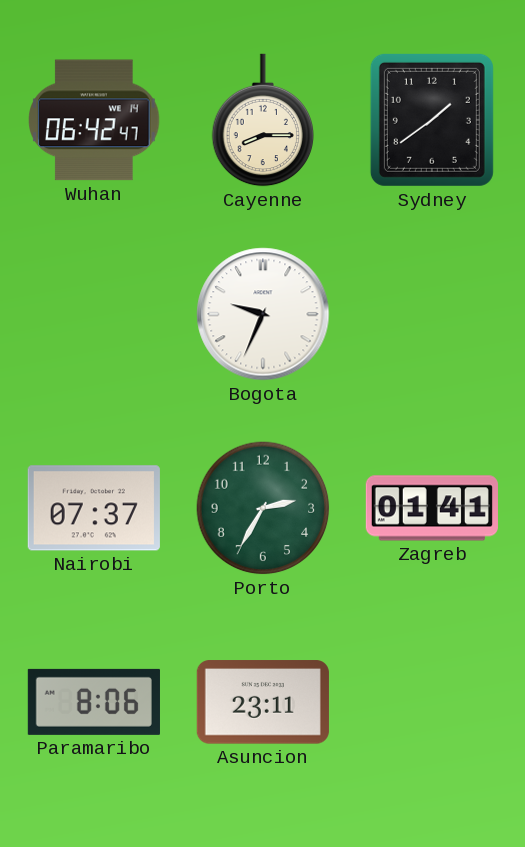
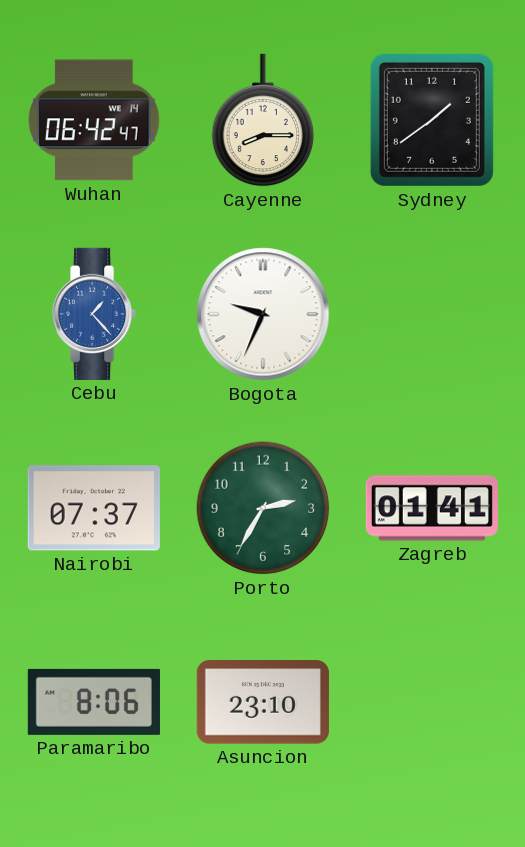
Cebu: none -> 1:23
Asuncion: 23:11 -> 23:10
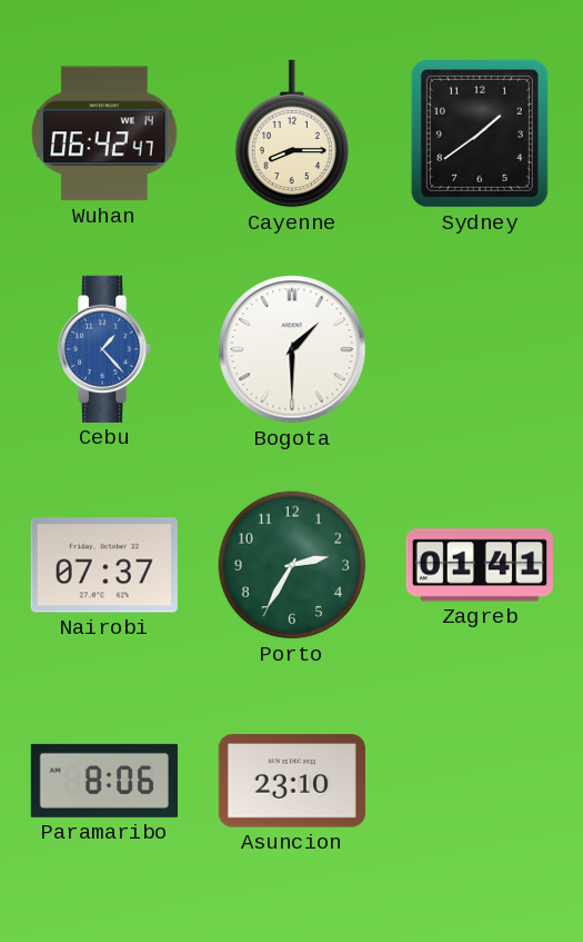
Bogota: 9:34 -> 1:30
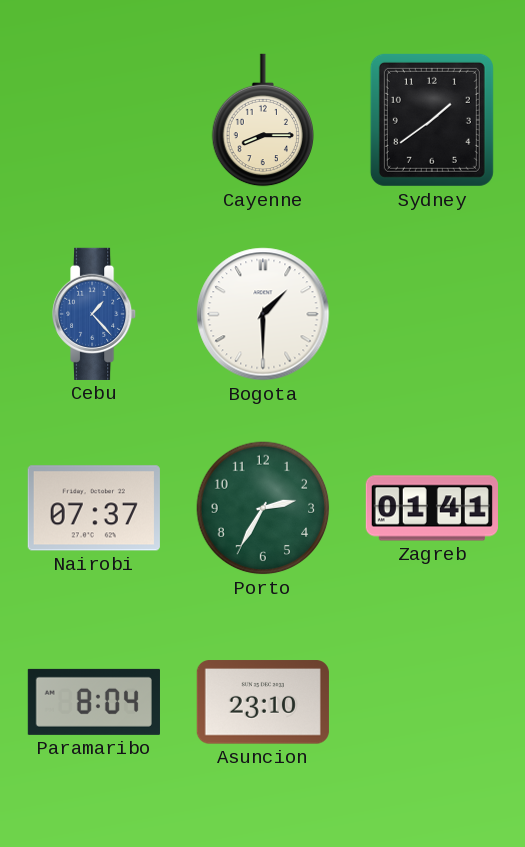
Wuhan: 06:42 -> none
Paramaribo: 8:06 -> 8:04
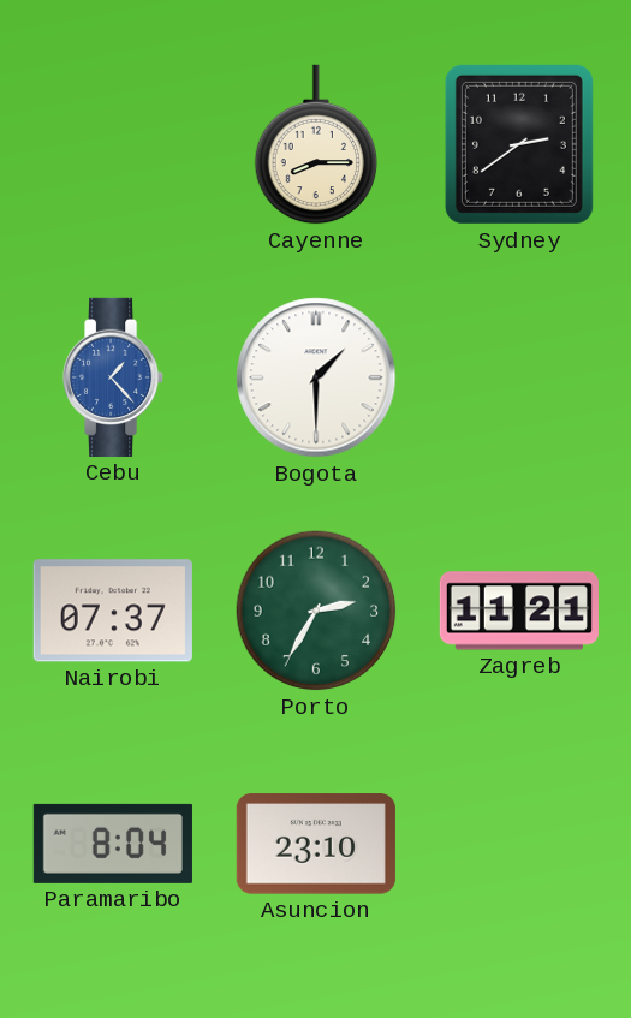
Sydney: 1:39 -> 2:39
Zagreb: 01:41 -> 11:21
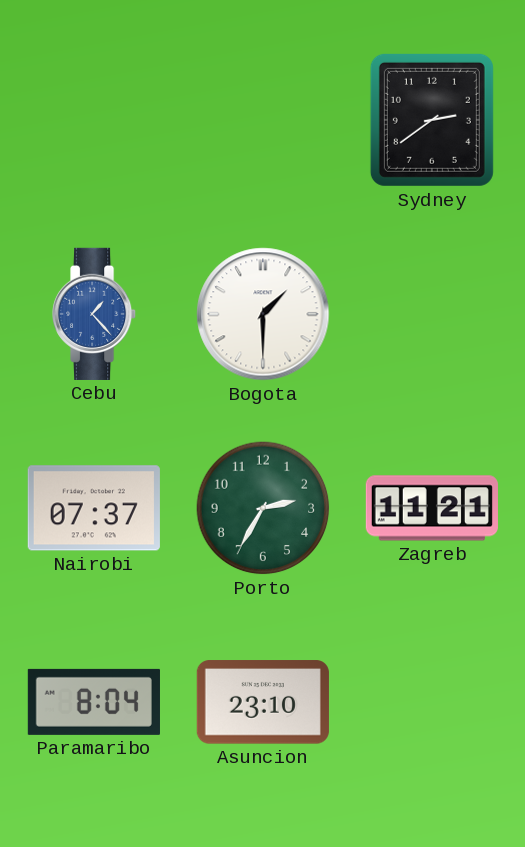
Cayenne: 8:15 -> none
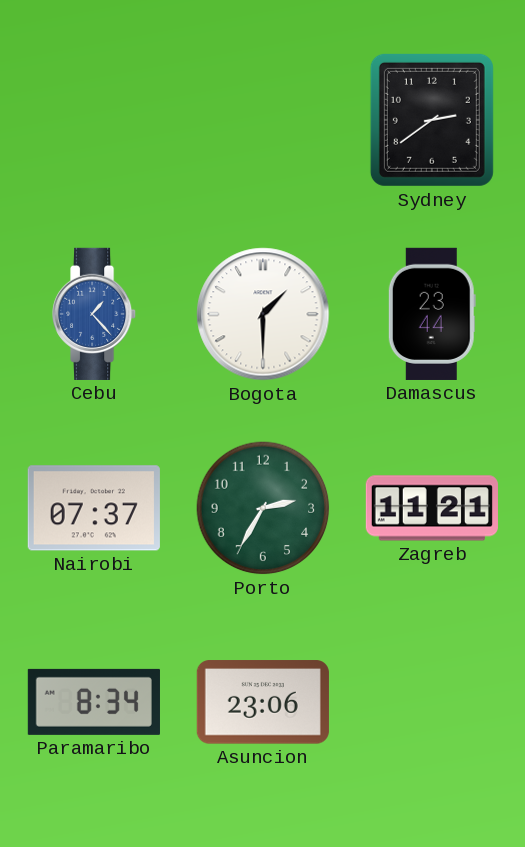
Damascus: none -> 23:44
Paramaribo: 8:04 -> 8:34
Asuncion: 23:10 -> 23:06
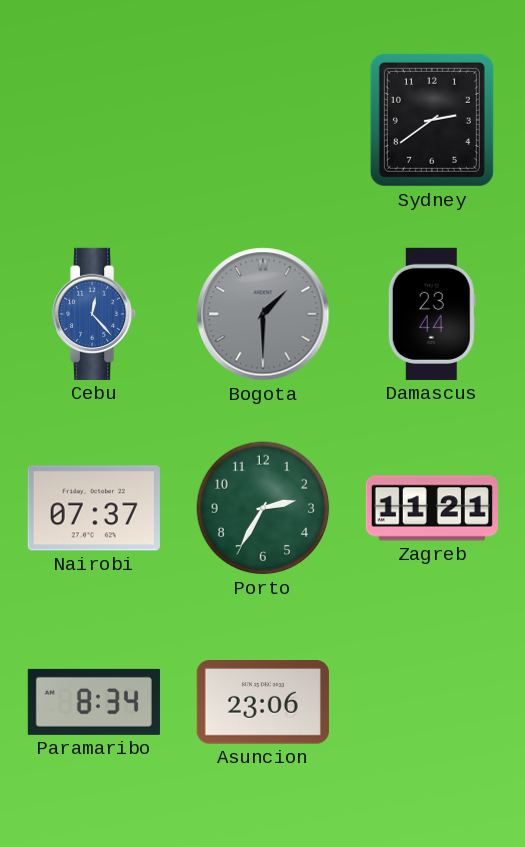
Cebu: 1:23 -> 12:23
Bogota dial: white -> grey
